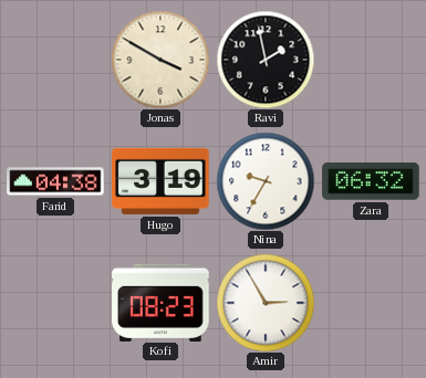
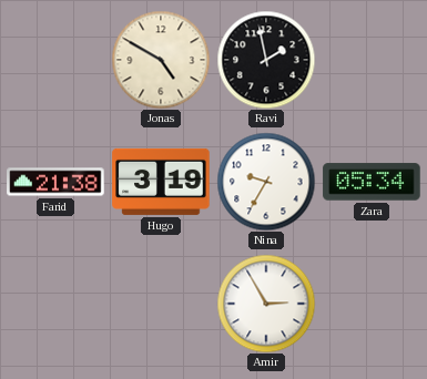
Jonas: 3:50 -> 4:50
Farid: 04:38 -> 21:38
Zara: 06:32 -> 05:34
Kofi: 08:23 -> none
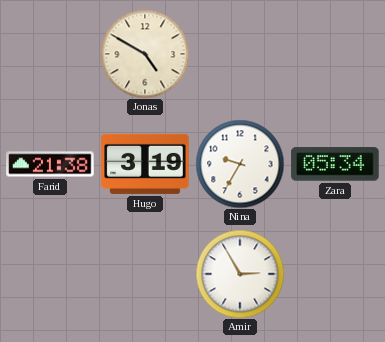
Ravi: 1:58 -> none
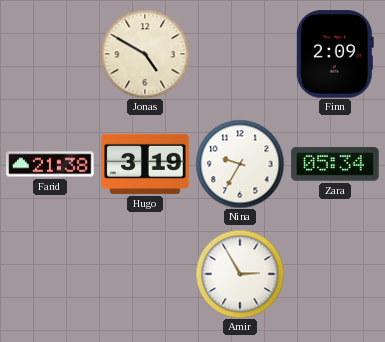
Finn: none -> 2:09
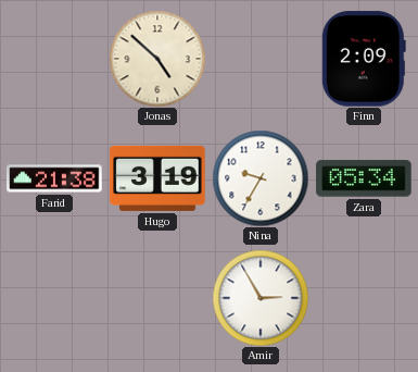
Jonas: 4:50 -> 4:52
